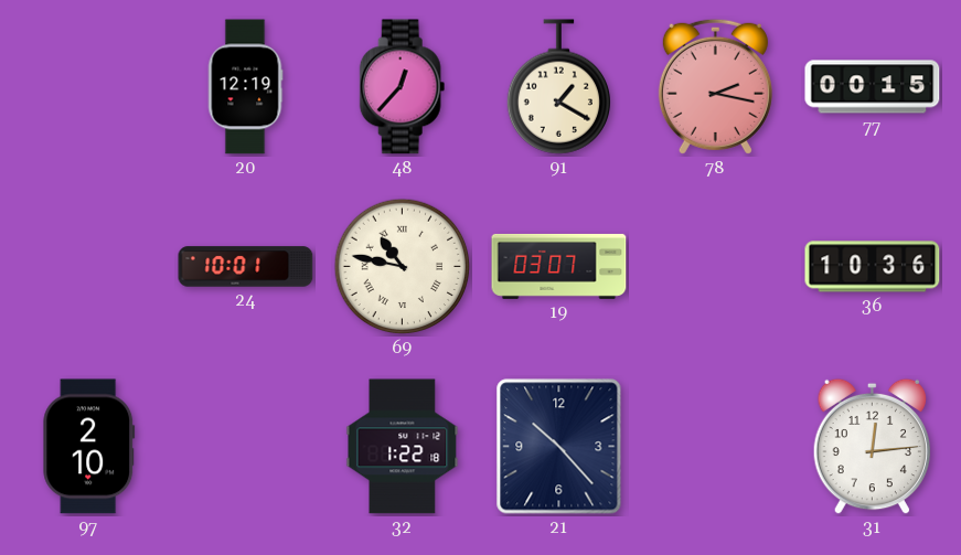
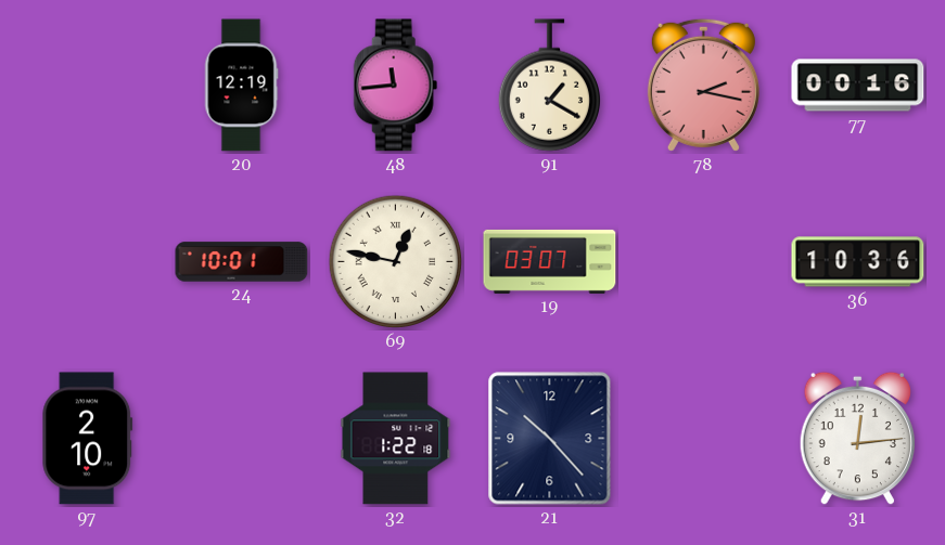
48: 12:37 -> 11:44
77: 00:15 -> 00:16
69: 10:47 -> 12:47
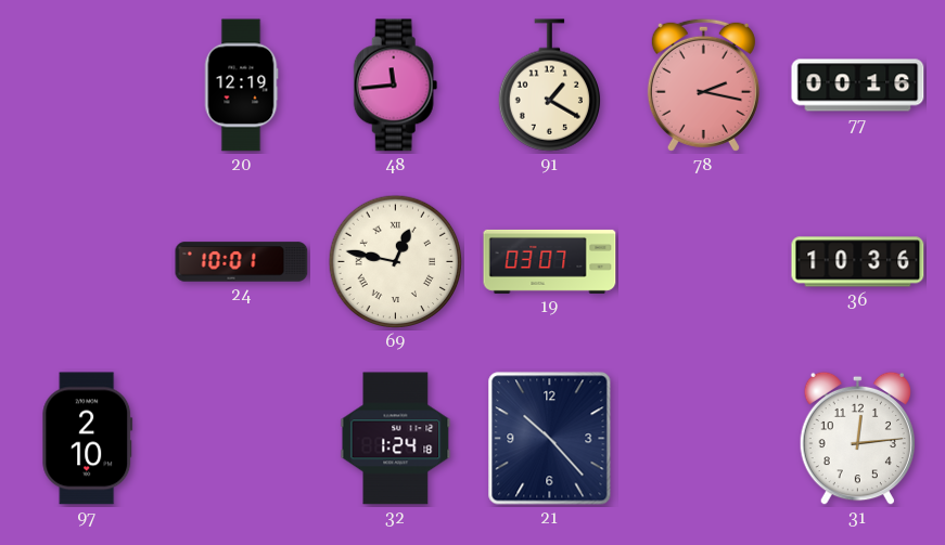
32: 1:22 -> 1:24
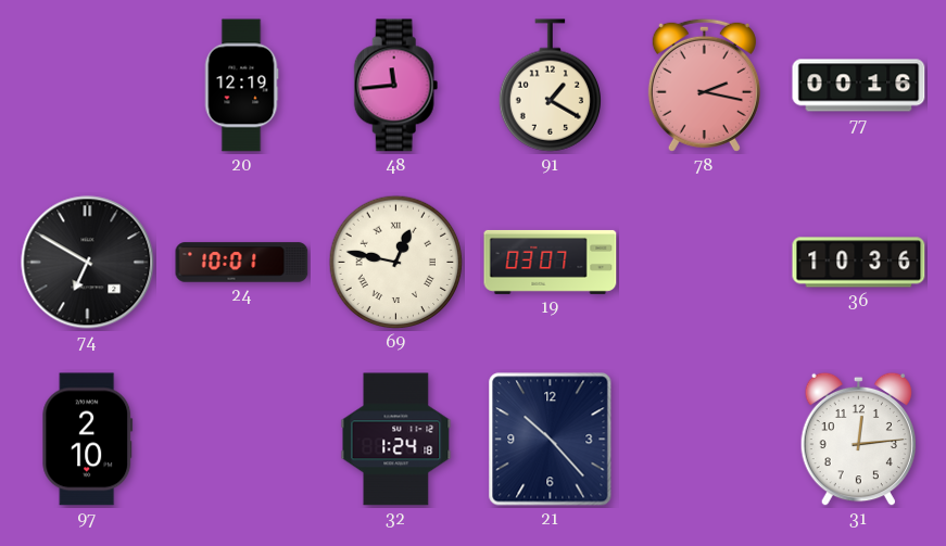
74: none -> 6:50
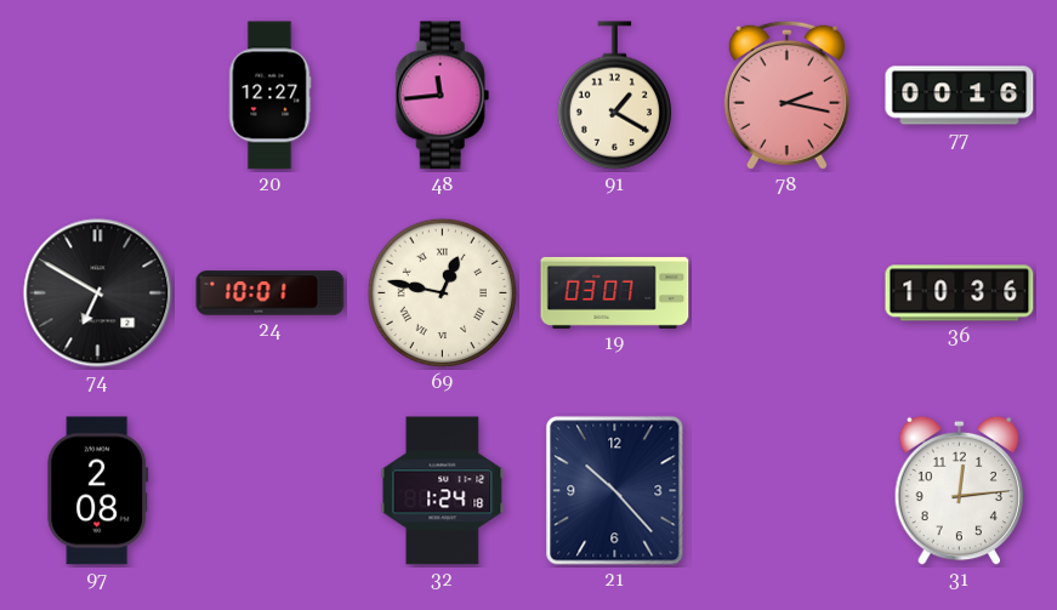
20: 12:19 -> 12:27
97: 2:10 -> 2:08
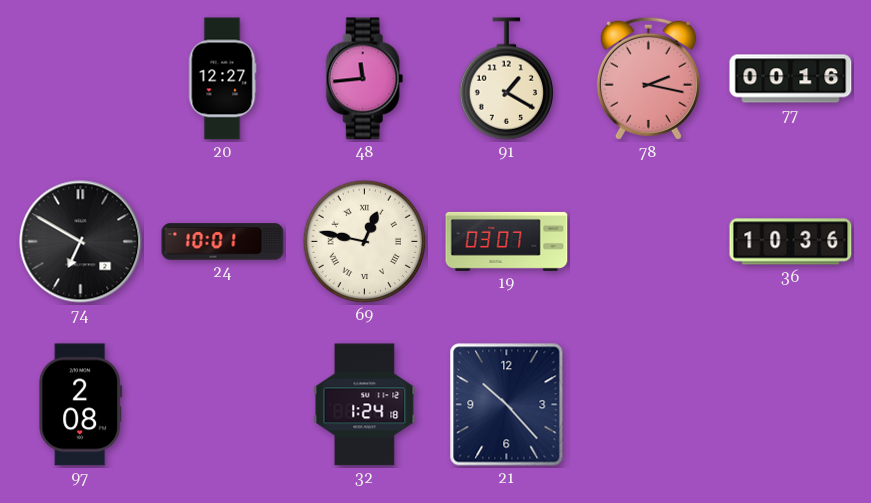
31: 12:14 -> none
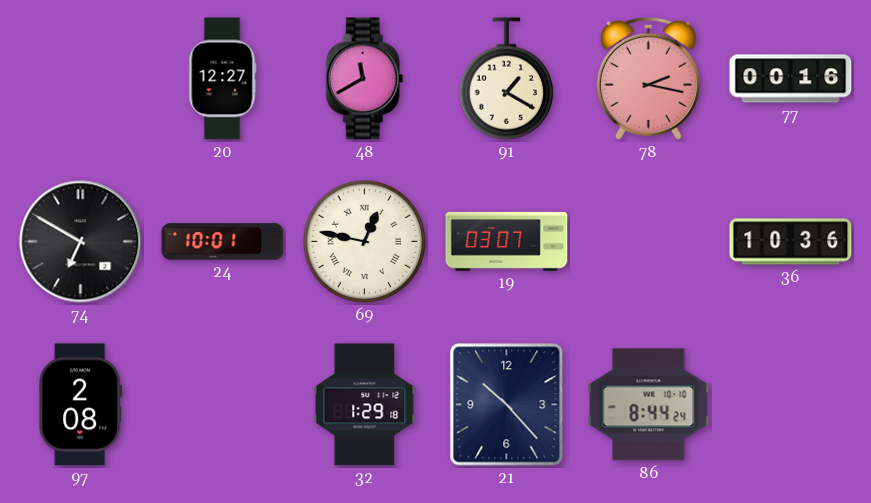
48: 11:44 -> 11:40
32: 1:24 -> 1:29
86: none -> 8:44
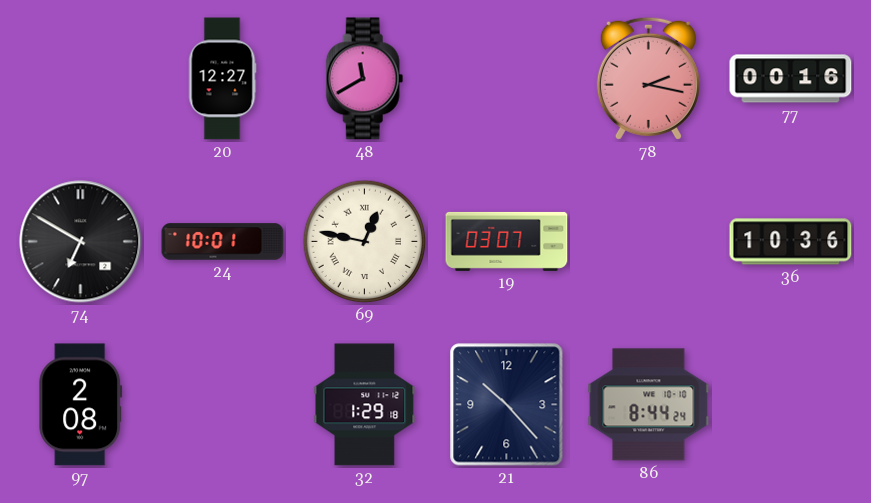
91: 1:20 -> none
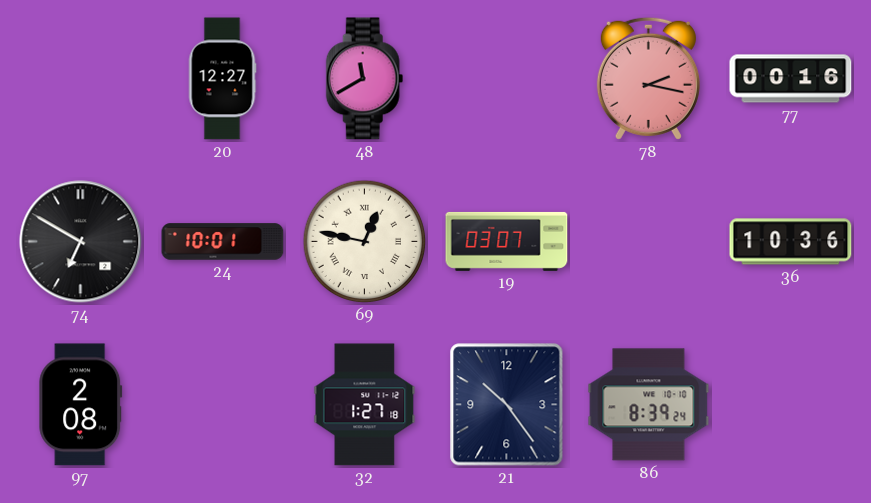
32: 1:29 -> 1:27
21: 10:23 -> 10:24
86: 8:44 -> 8:39
